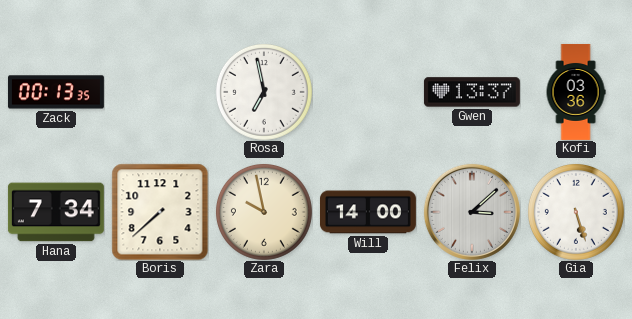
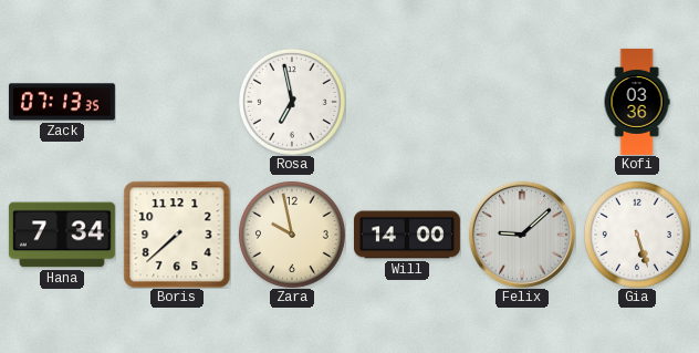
Zack: 00:13 -> 07:13
Gwen: 13:37 -> none
Felix: 3:08 -> 9:08
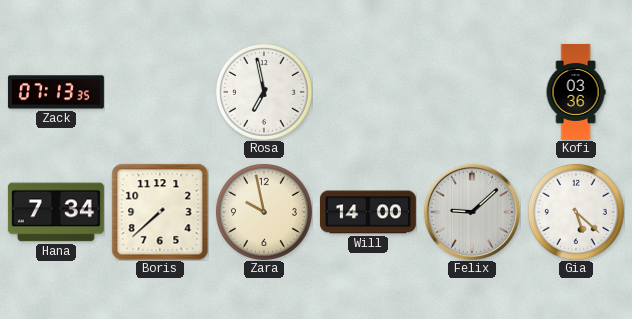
Gia: 5:27 -> 5:22
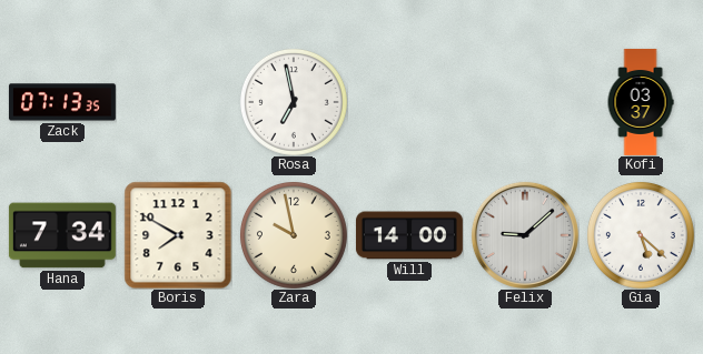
Kofi: 03:36 -> 03:37
Boris: 7:38 -> 7:50
